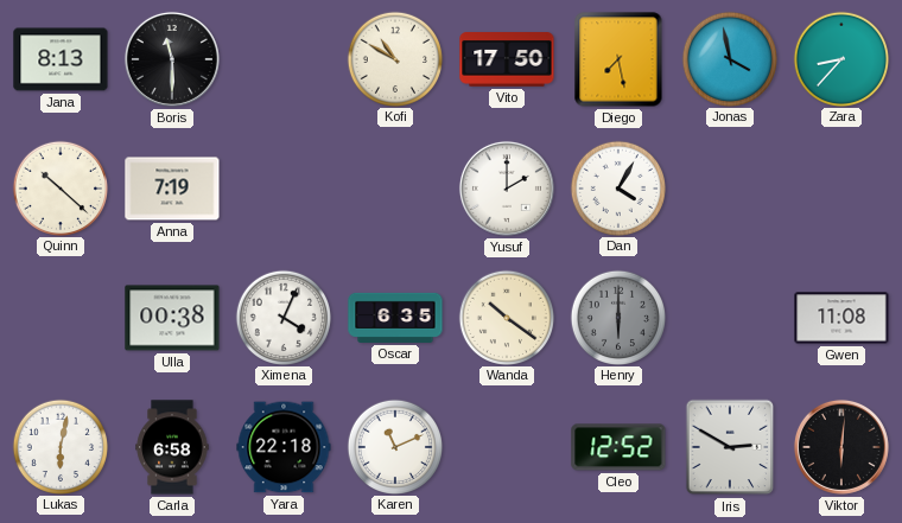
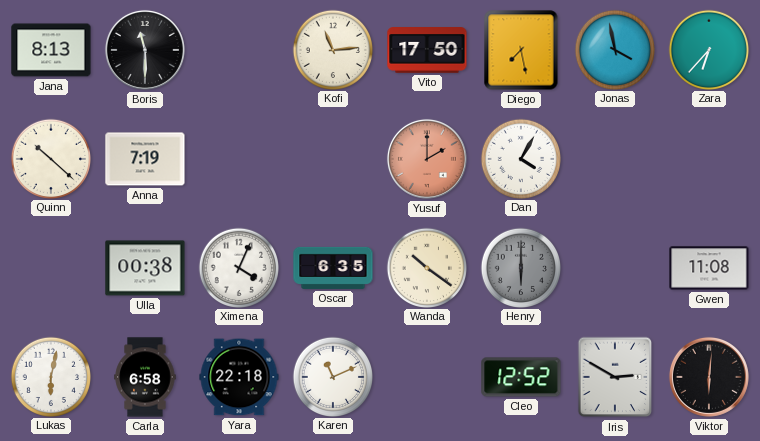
Kofi: 10:50 -> 11:14
Zara: 8:37 -> 6:37
Yusuf dial: white -> salmon
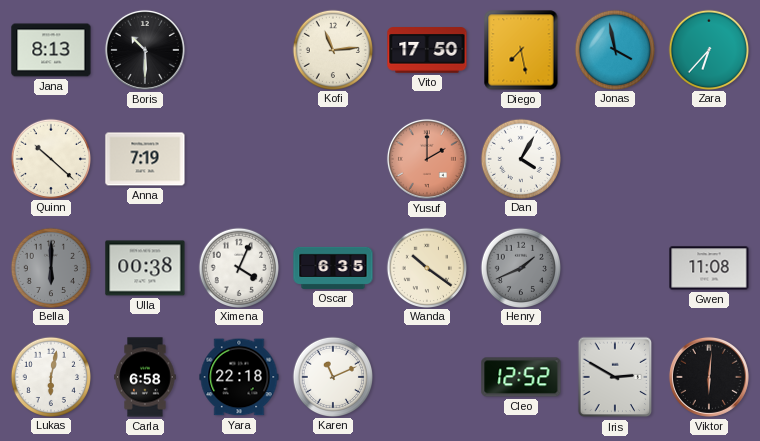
Boris: 11:30 -> 10:30
Bella: none -> 6:00
Henry: 6:00 -> 1:41
